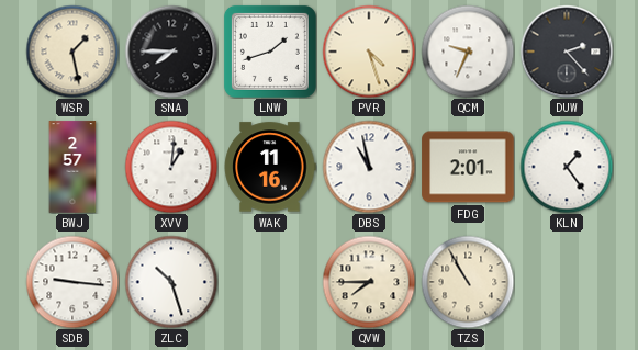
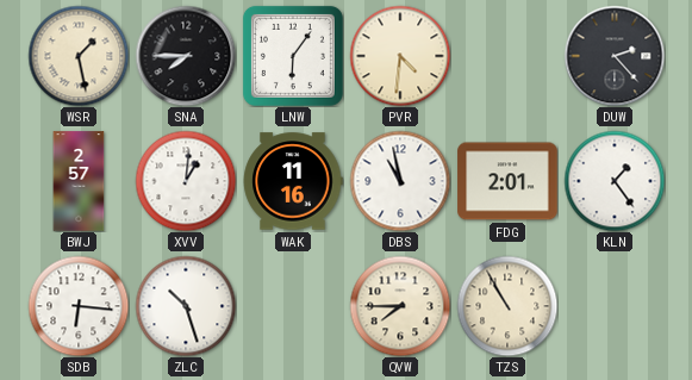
LNW: 1:42 -> 6:06
PVR: 4:27 -> 4:31
QCM: 9:34 -> none
SDB: 9:16 -> 6:16
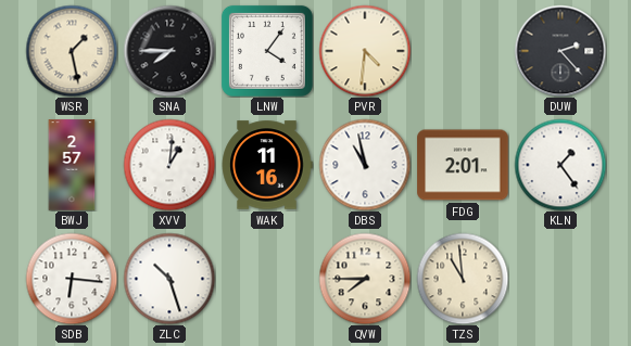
LNW: 6:06 -> 4:06
TZS: 10:55 -> 10:59
